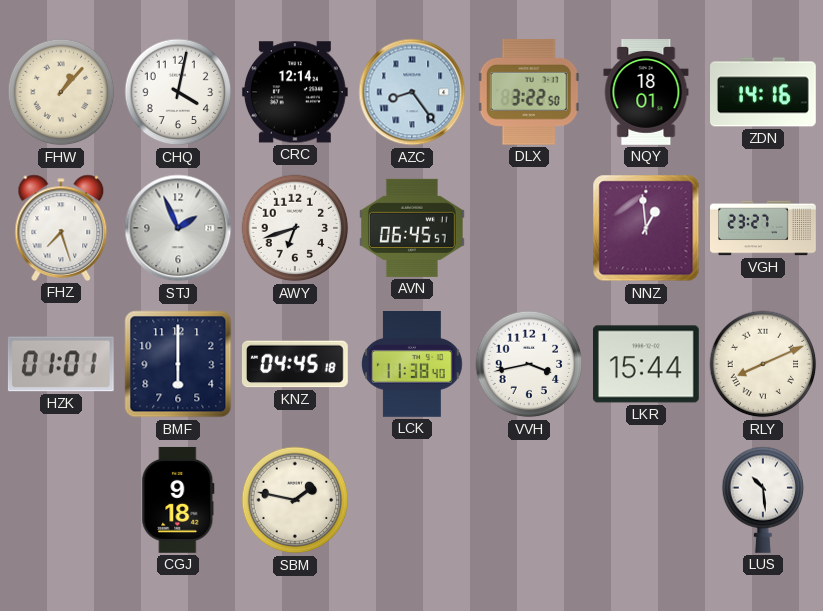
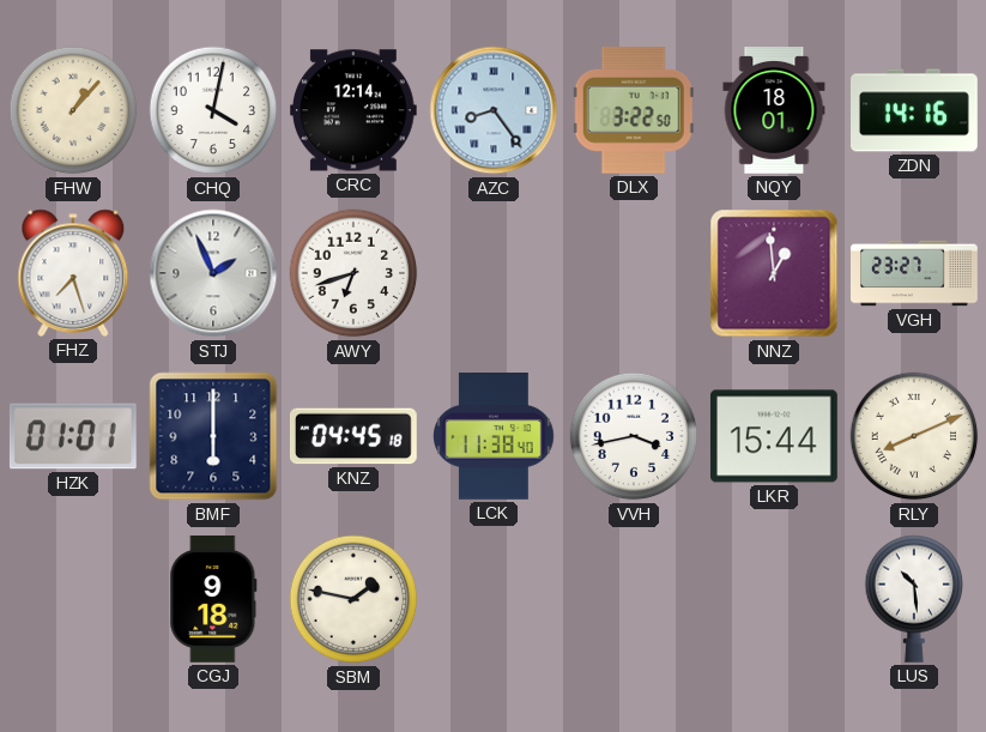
AVN: 06:45 -> none
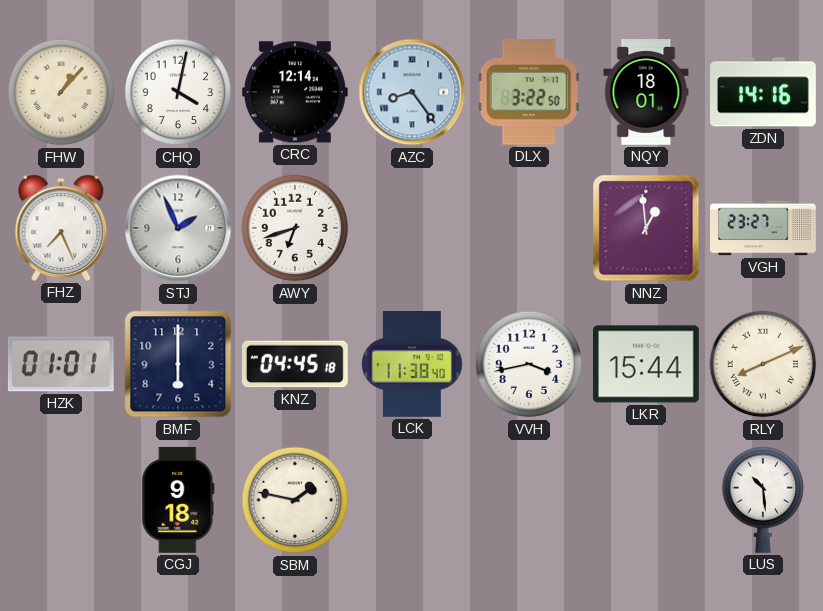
FHZ: 7:27 -> 7:26
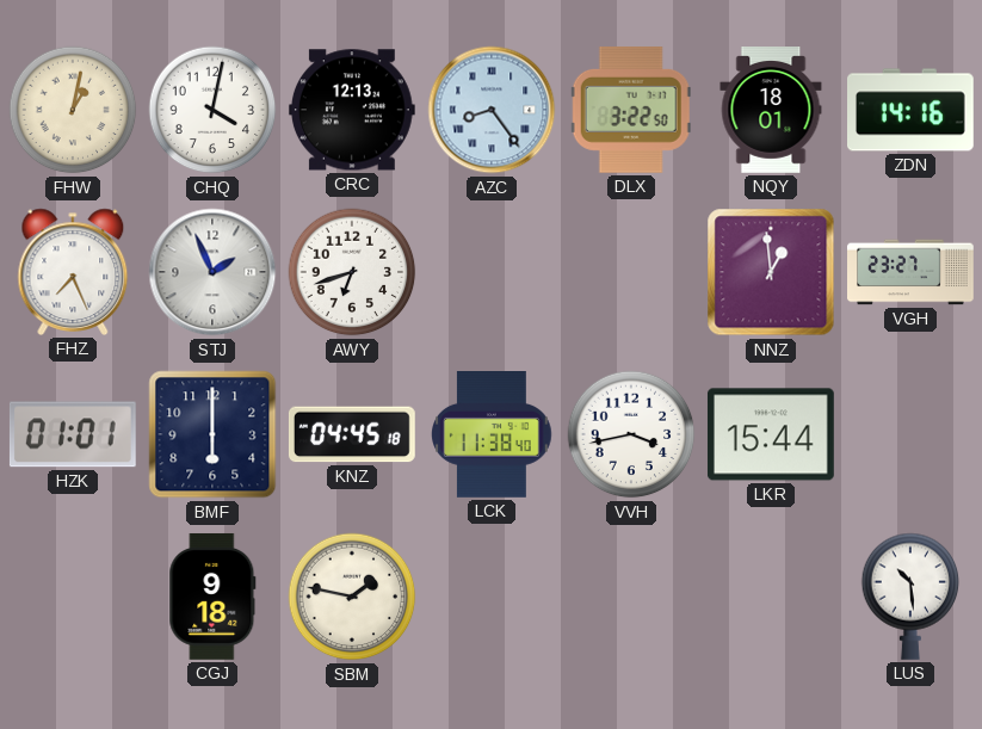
FHW: 1:07 -> 1:02
CRC: 12:14 -> 12:13
RLY: 8:11 -> none
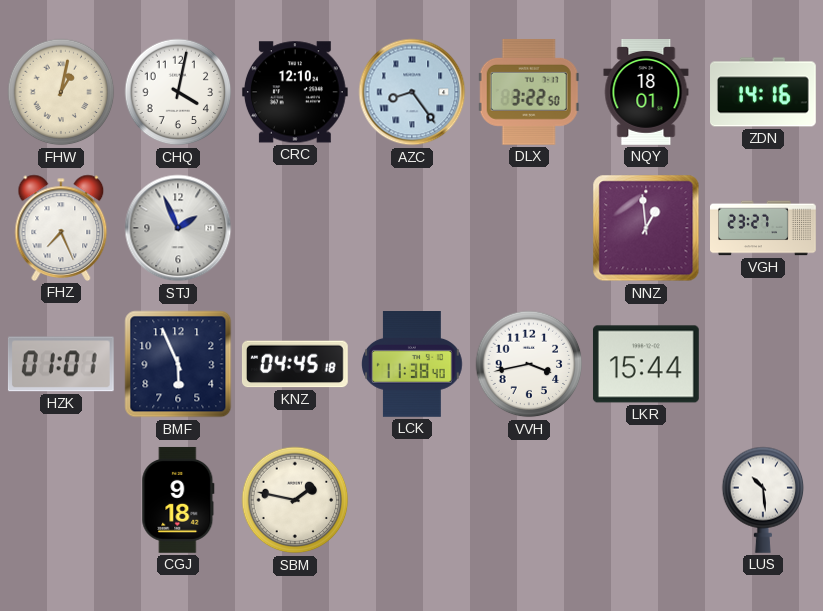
CRC: 12:13 -> 12:10
AWY: 6:42 -> none
BMF: 6:00 -> 5:56
